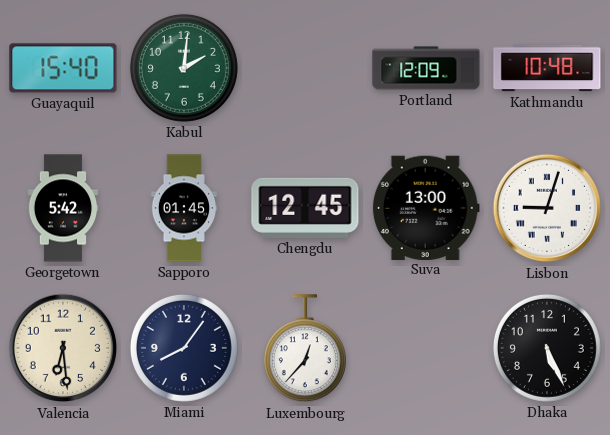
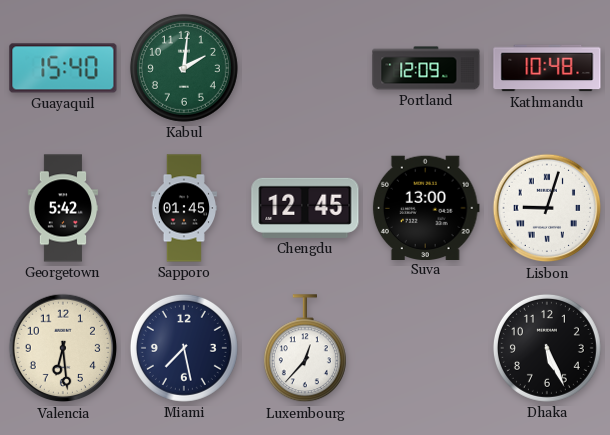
Miami: 8:06 -> 7:28
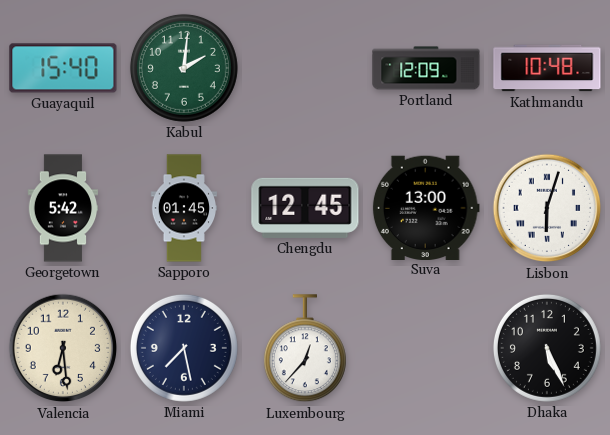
Lisbon: 9:03 -> 6:03
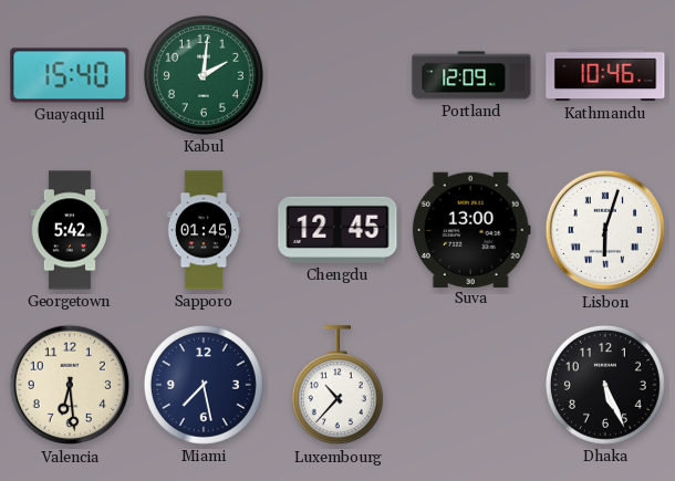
Kathmandu: 10:48 -> 10:46
Luxembourg: 12:37 -> 10:37
